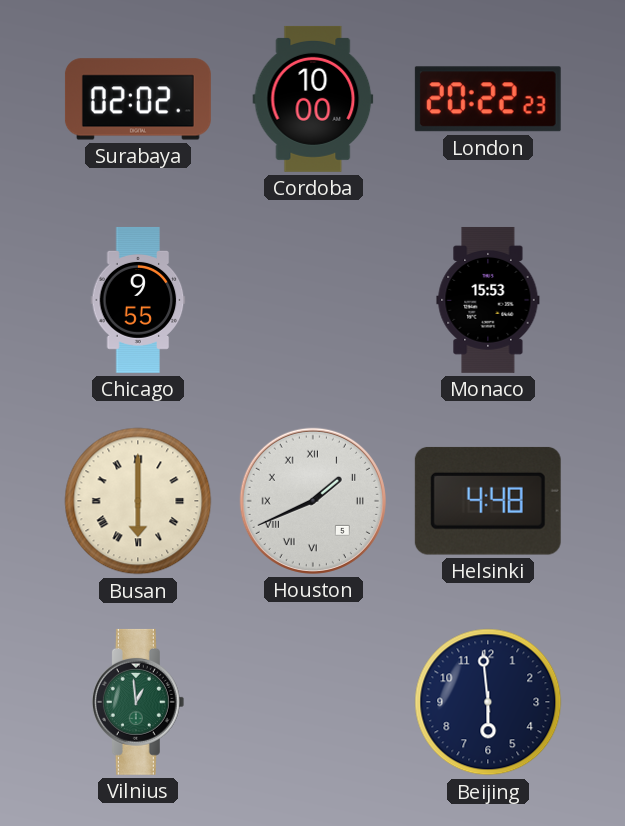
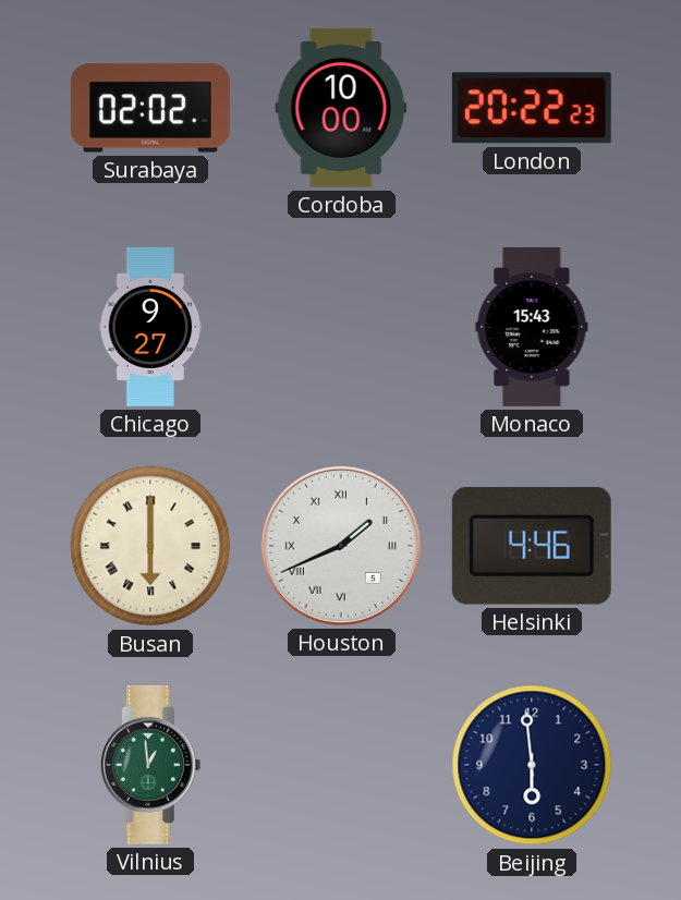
Chicago: 9:55 -> 9:27
Monaco: 15:53 -> 15:43
Helsinki: 4:48 -> 4:46
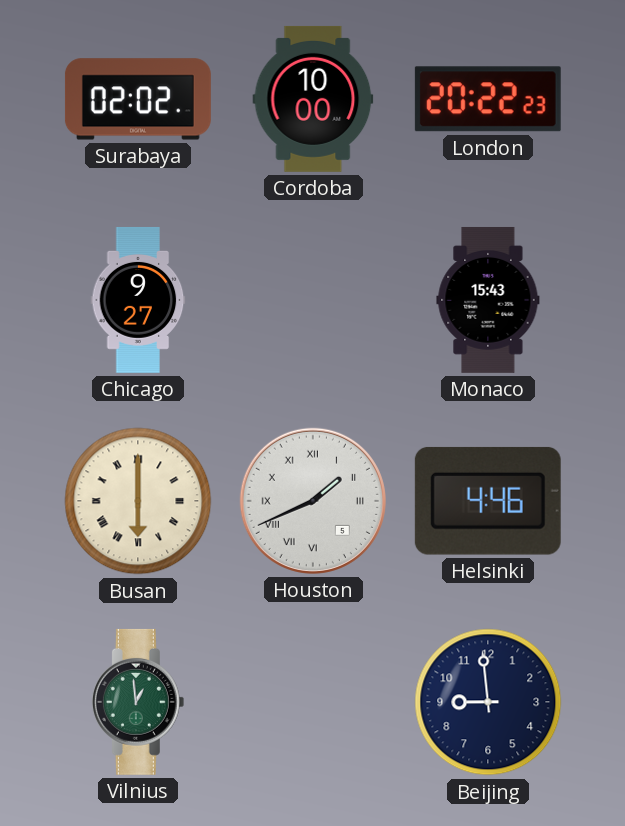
Beijing: 5:59 -> 8:59
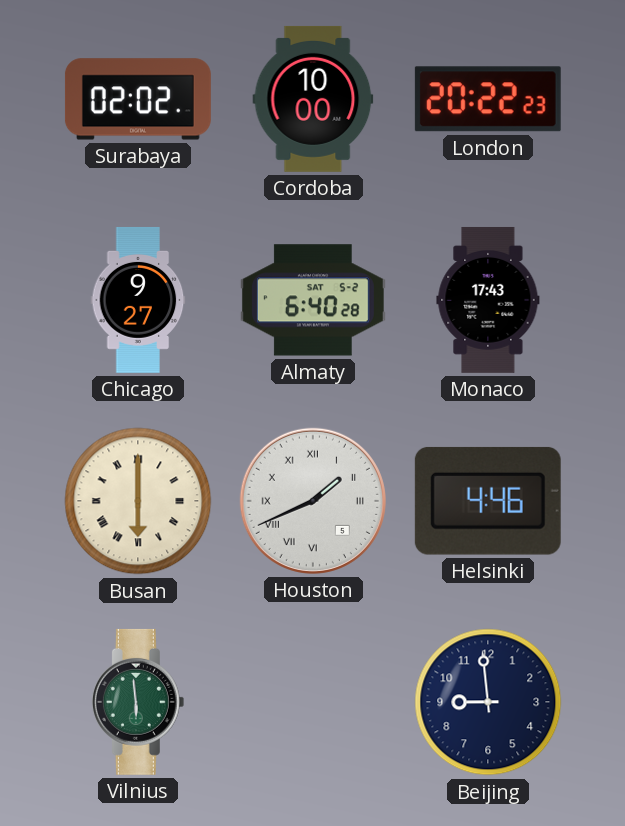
Almaty: none -> 6:40
Monaco: 15:43 -> 17:43
Vilnius: 12:59 -> 5:59
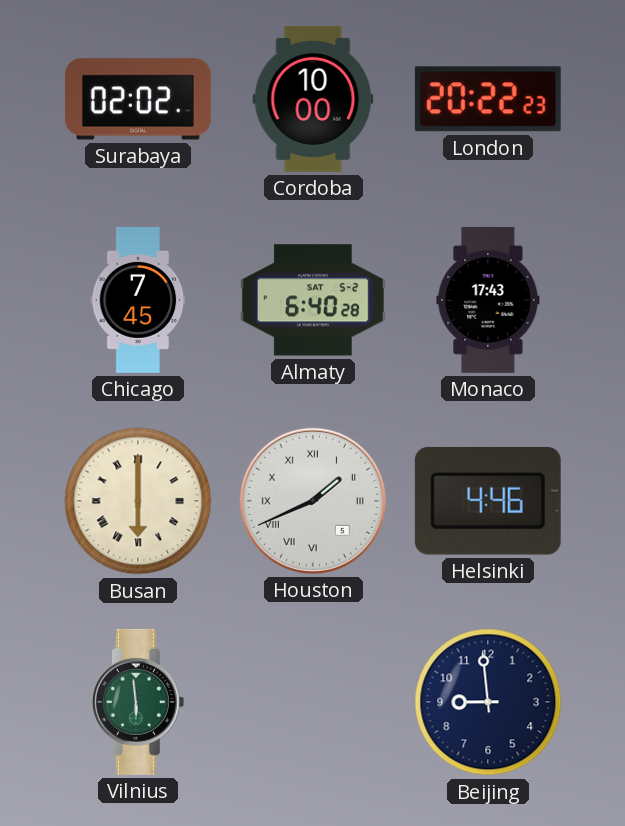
Chicago: 9:27 -> 7:45
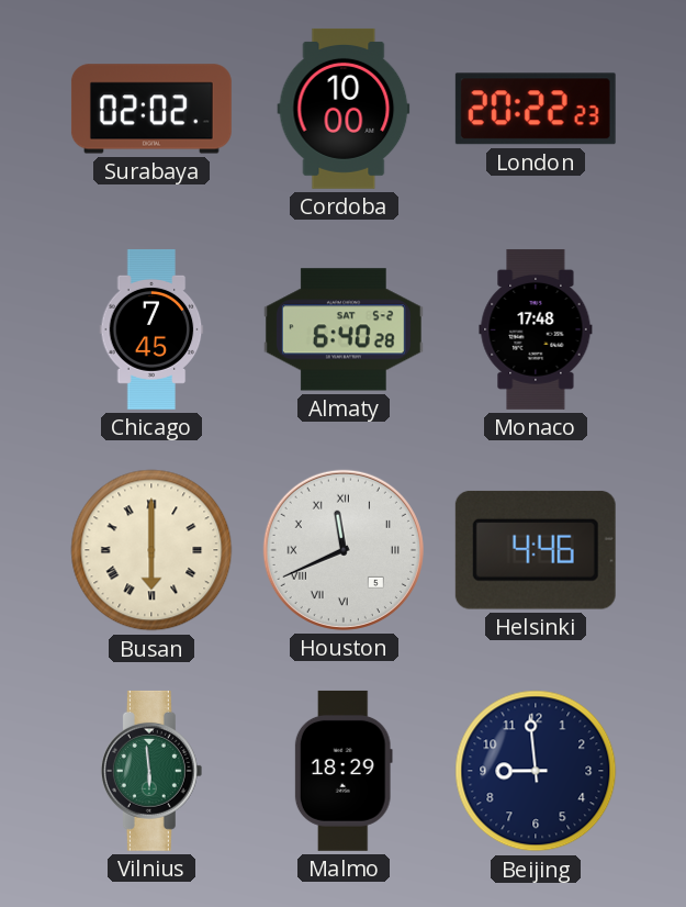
Monaco: 17:43 -> 17:48
Houston: 1:41 -> 11:41
Malmo: none -> 18:29
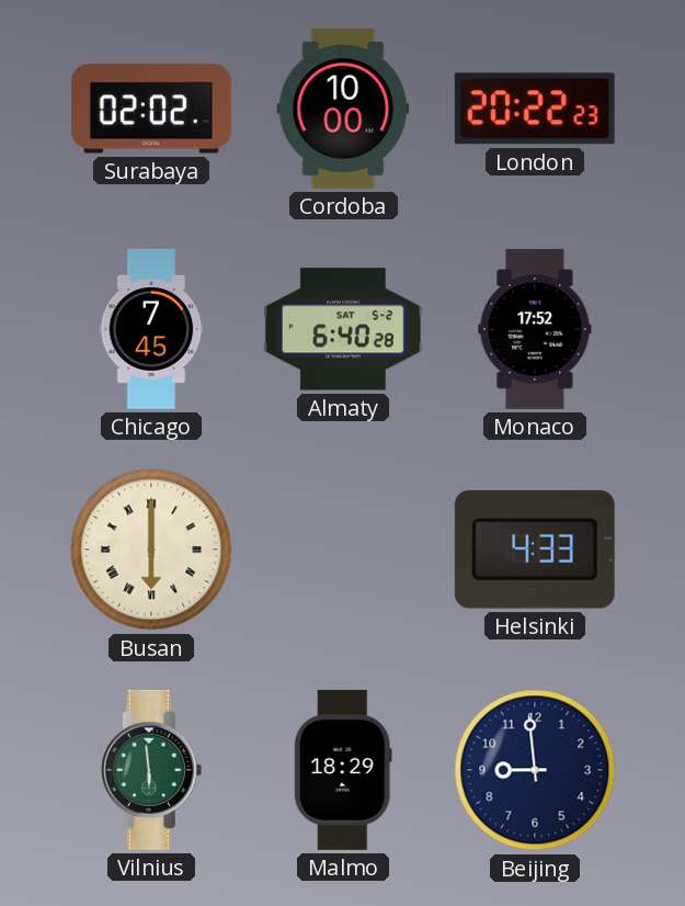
Monaco: 17:48 -> 17:52
Houston: 11:41 -> none
Helsinki: 4:46 -> 4:33
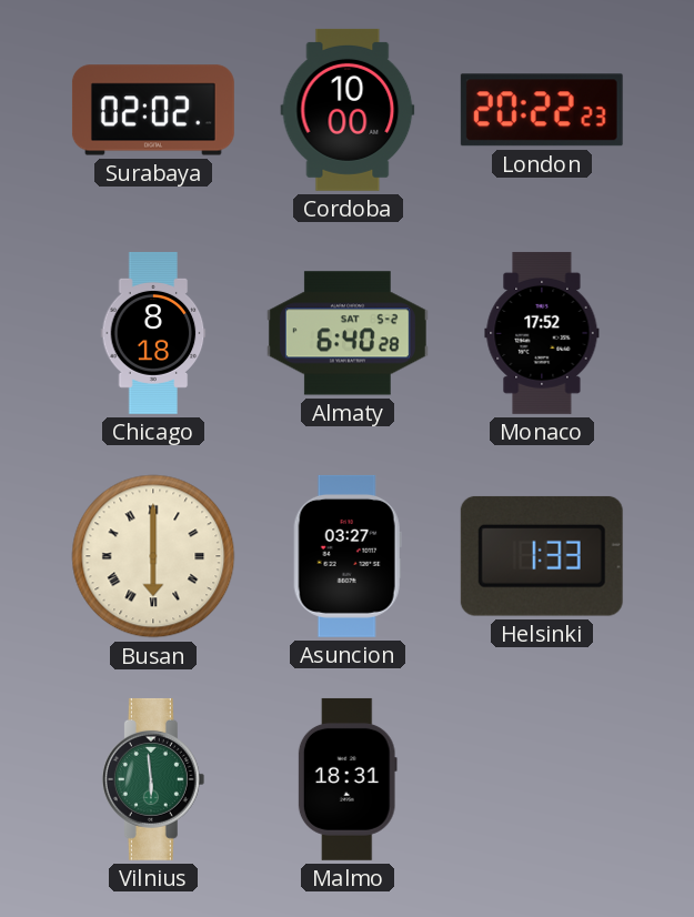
Chicago: 7:45 -> 8:18
Asuncion: none -> 03:27
Helsinki: 4:33 -> 1:33
Malmo: 18:29 -> 18:31
Beijing: 8:59 -> none
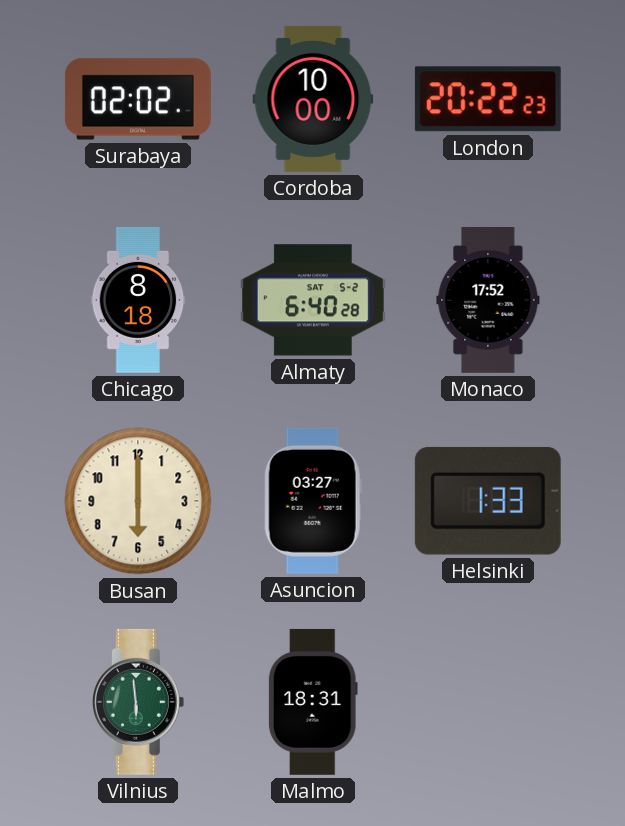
Busan numerals: Roman -> Arabic
